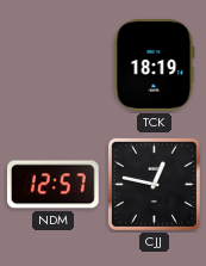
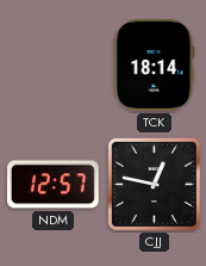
TCK: 18:19 -> 18:14
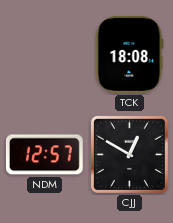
TCK: 18:14 -> 18:08
CJJ: 12:47 -> 12:50
